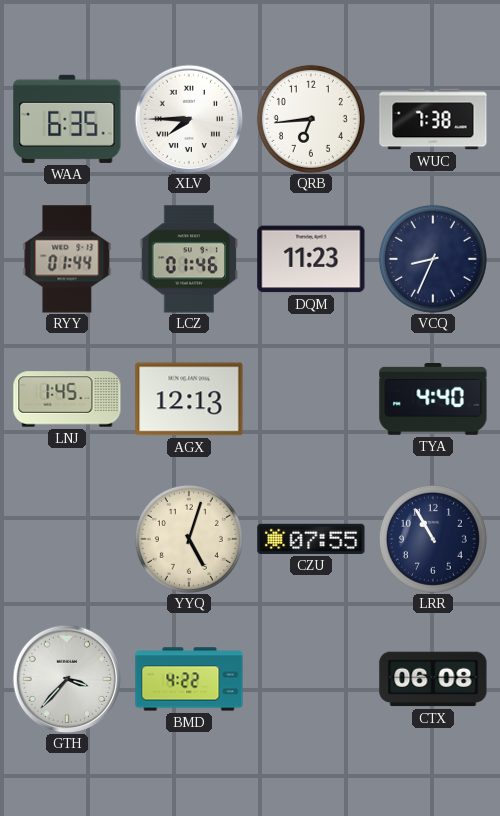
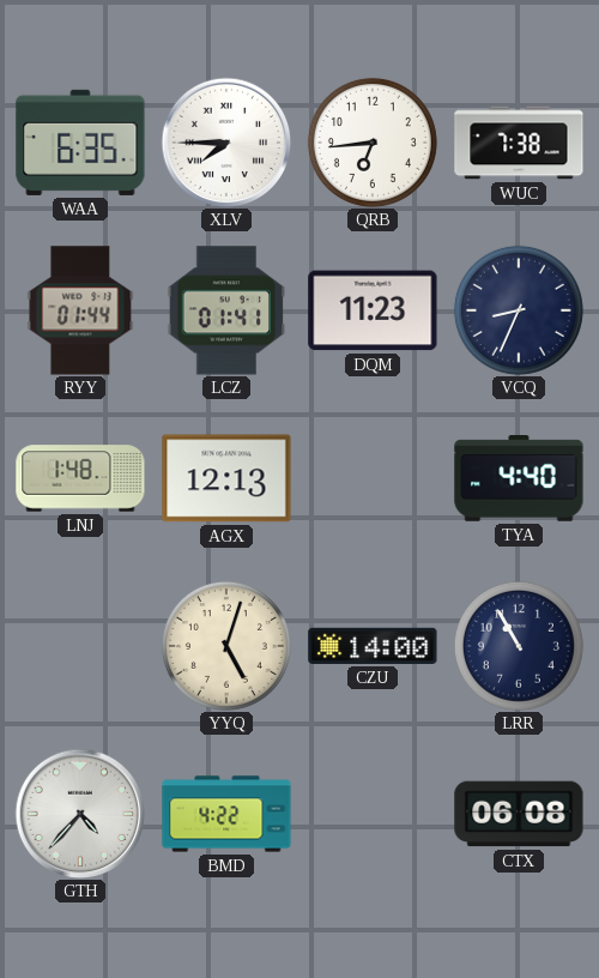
LCZ: 01:46 -> 01:41
LNJ: 1:45 -> 1:48
CZU: 07:55 -> 14:00
GTH: 3:37 -> 4:37
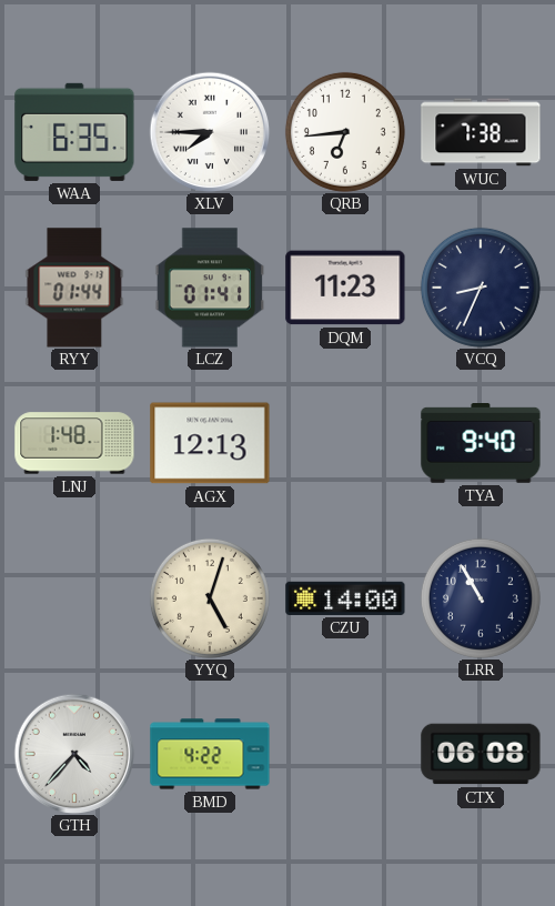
TYA: 4:40 -> 9:40
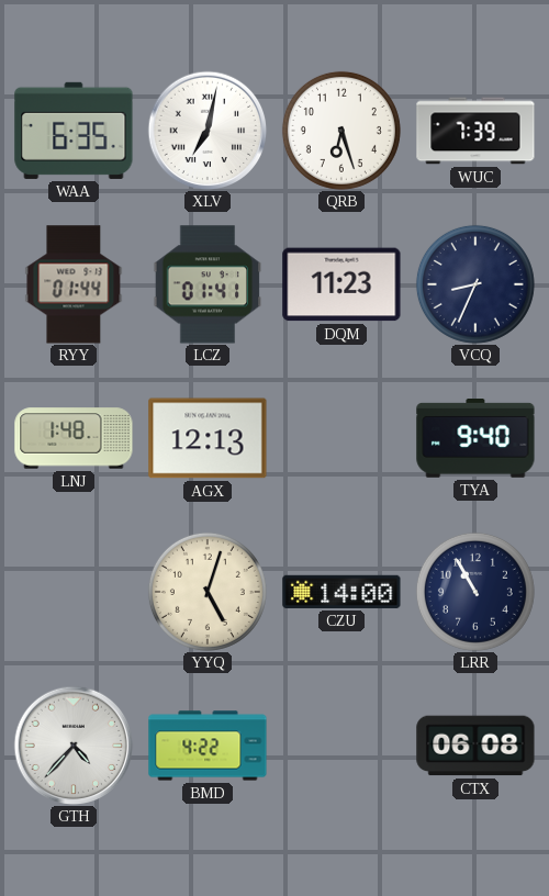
XLV: 7:45 -> 7:02
QRB: 6:44 -> 6:27
WUC: 7:38 -> 7:39
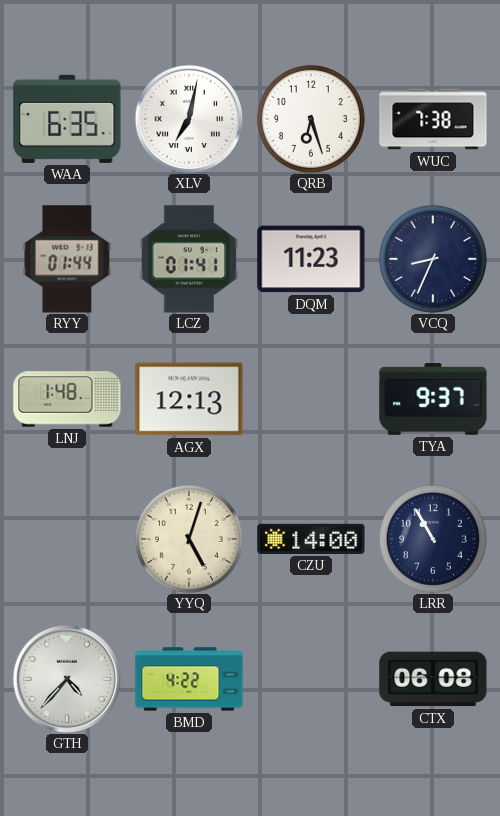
WUC: 7:39 -> 7:38
TYA: 9:40 -> 9:37
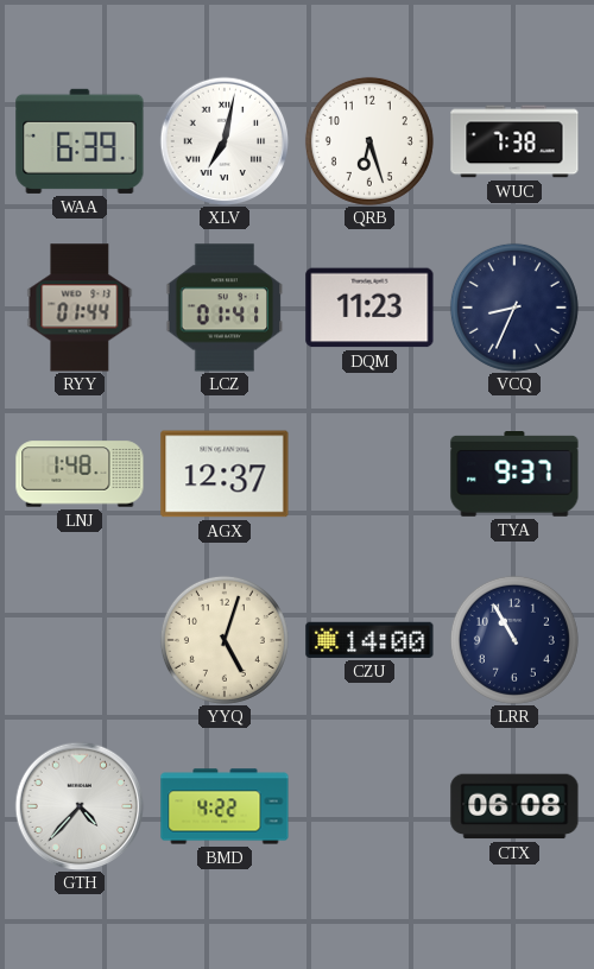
WAA: 6:35 -> 6:39
AGX: 12:13 -> 12:37
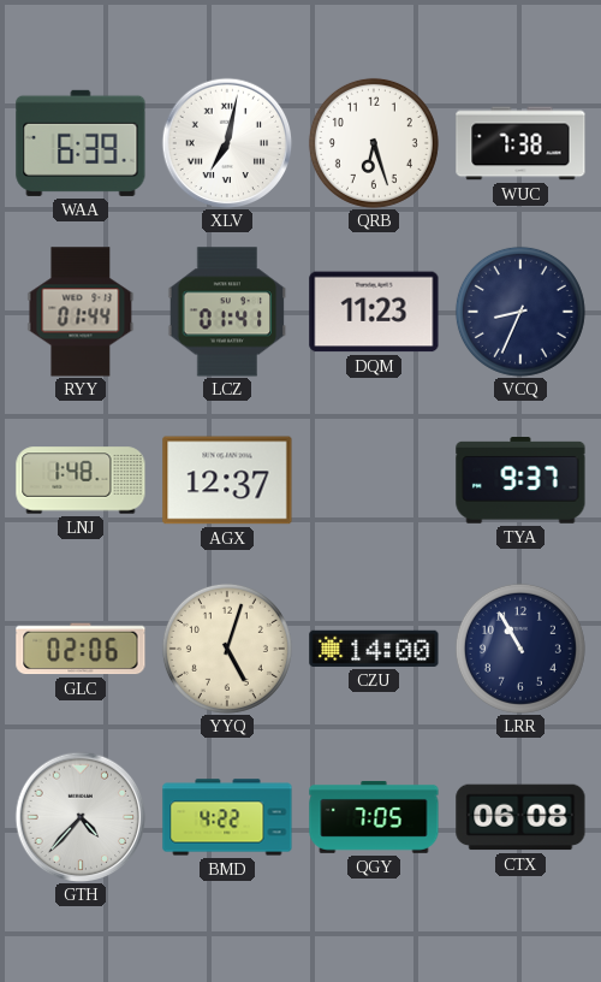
GLC: none -> 02:06
QGY: none -> 7:05
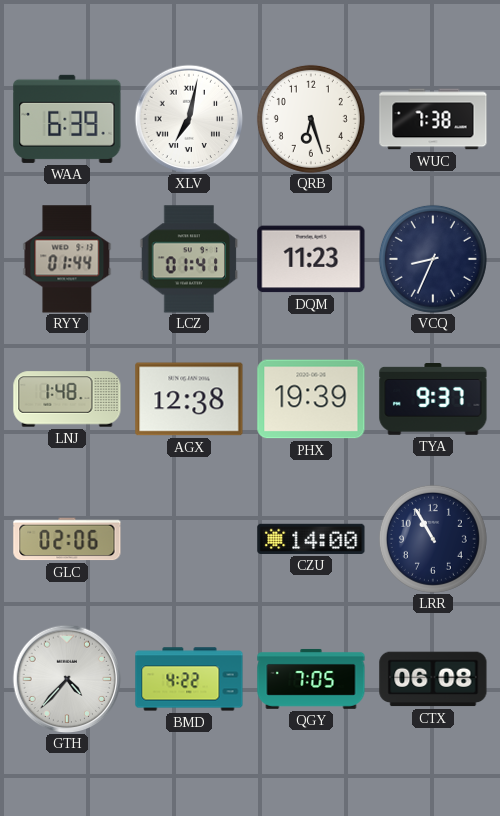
AGX: 12:37 -> 12:38
PHX: none -> 19:39
YYQ: 5:03 -> none
